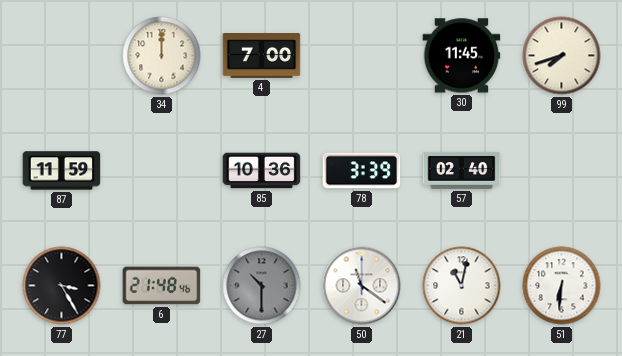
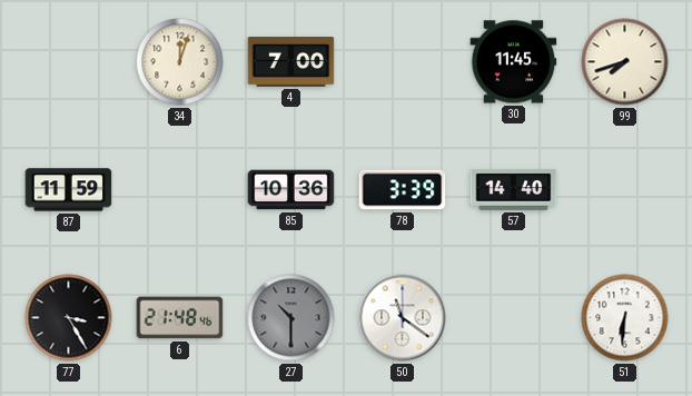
34: 12:00 -> 12:03
57: 02:40 -> 14:40
21: 11:02 -> none
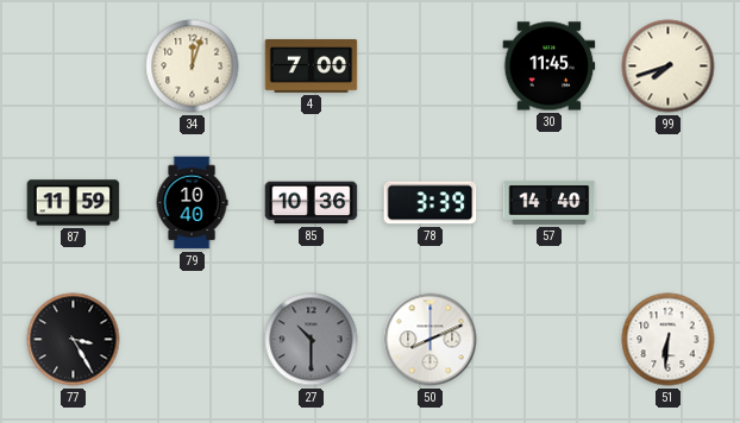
79: none -> 10:40
6: 21:48 -> none
50: 11:21 -> 8:11
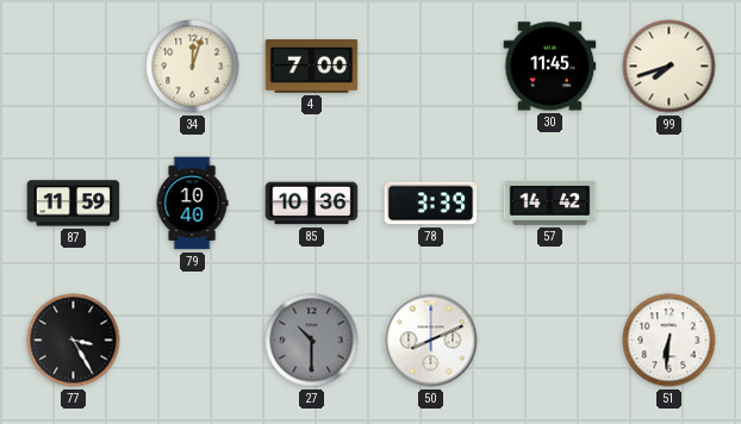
57: 14:40 -> 14:42
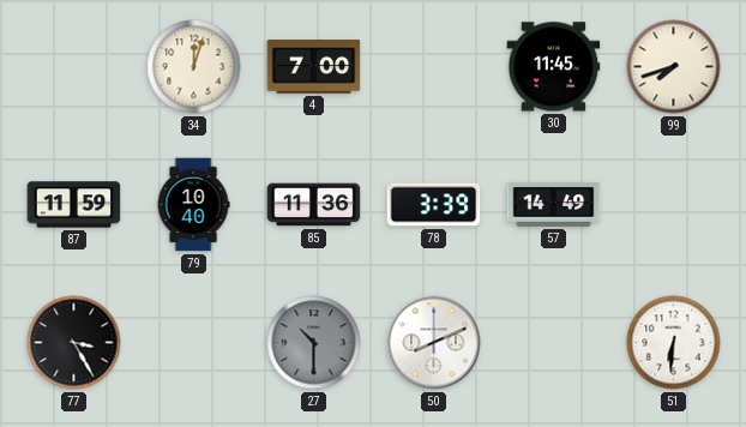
85: 10:36 -> 11:36
57: 14:42 -> 14:49
